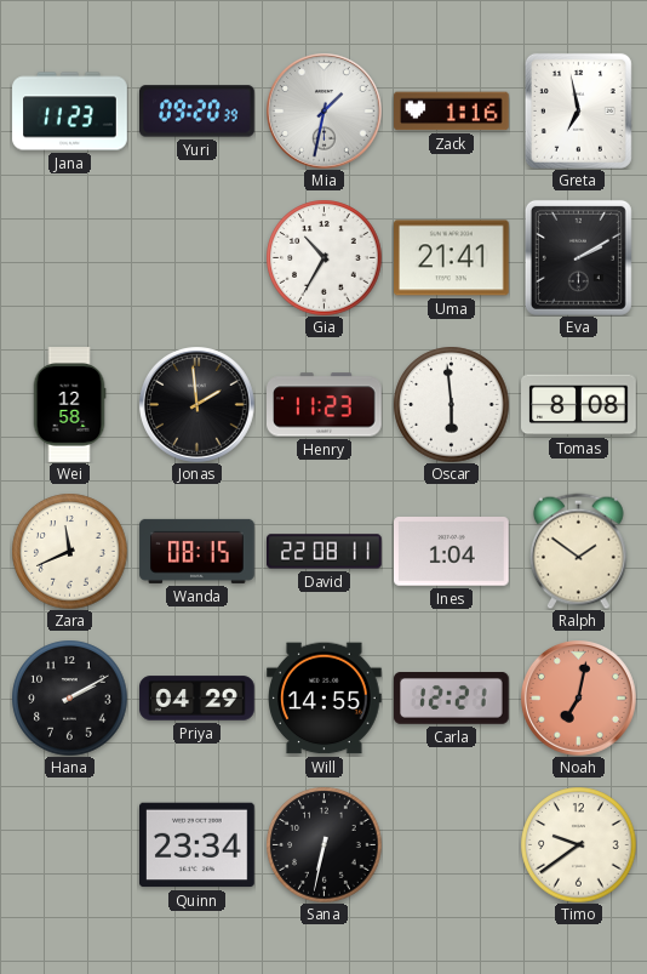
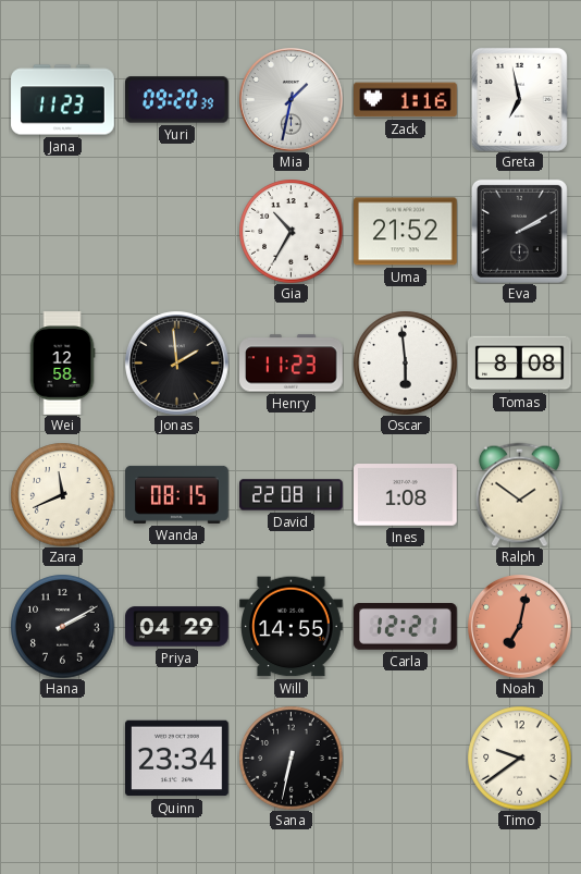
Uma: 21:41 -> 21:52
Ines: 1:04 -> 1:08
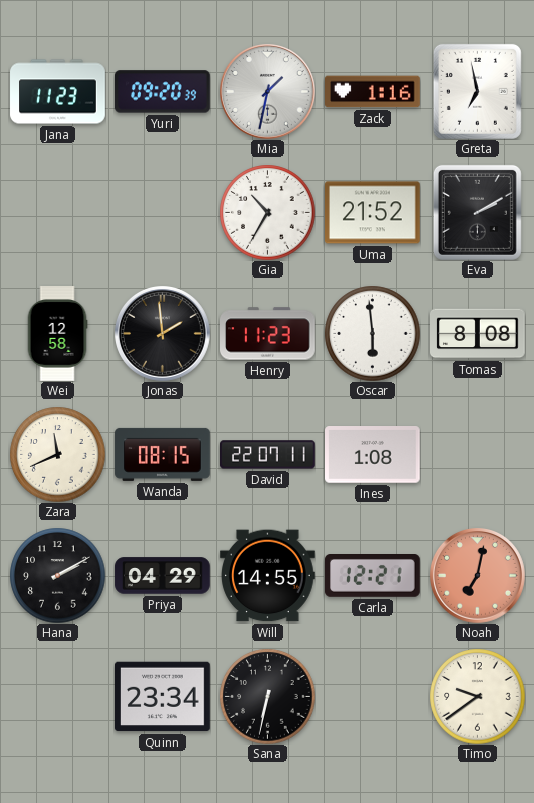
David: 22:08 -> 22:07
Ralph: 1:51 -> none
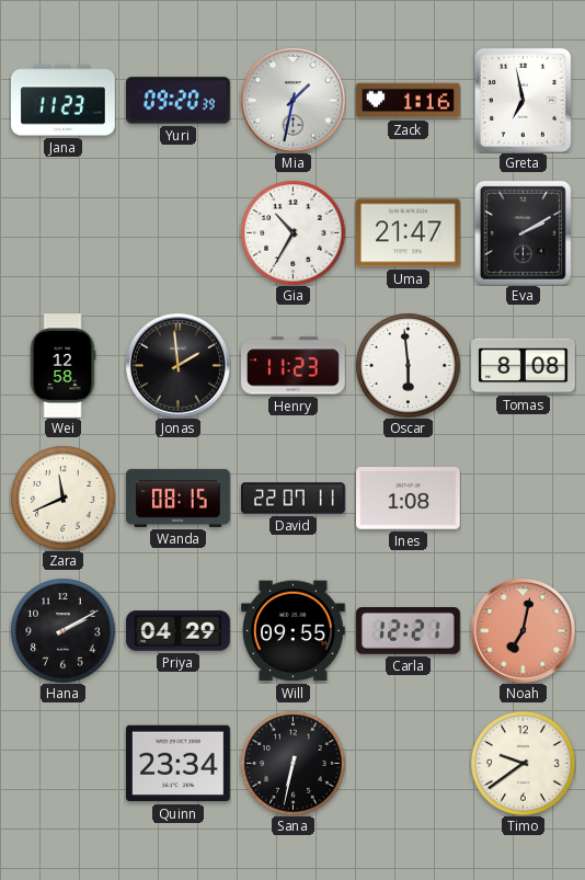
Uma: 21:52 -> 21:47
Will: 14:55 -> 09:55
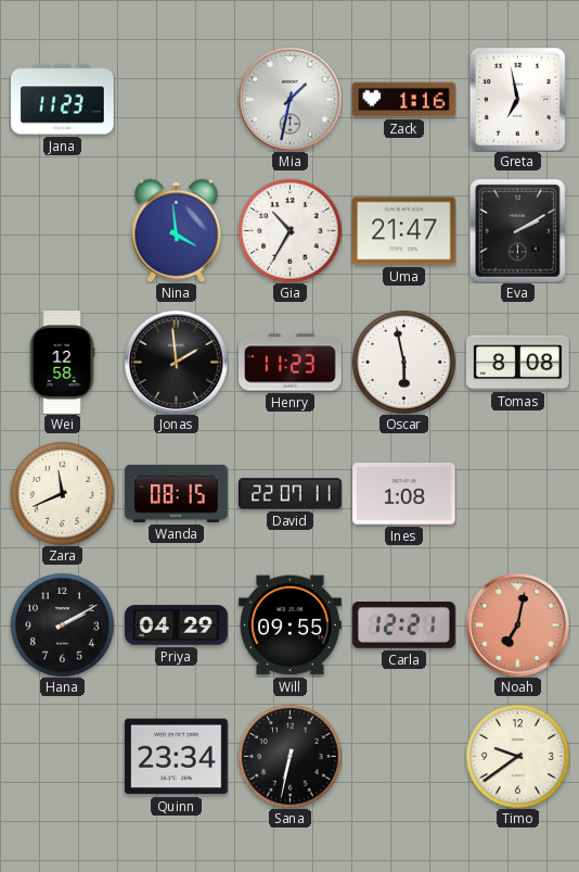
Yuri: 09:20 -> none
Nina: none -> 3:59
Oscar: 5:59 -> 5:58
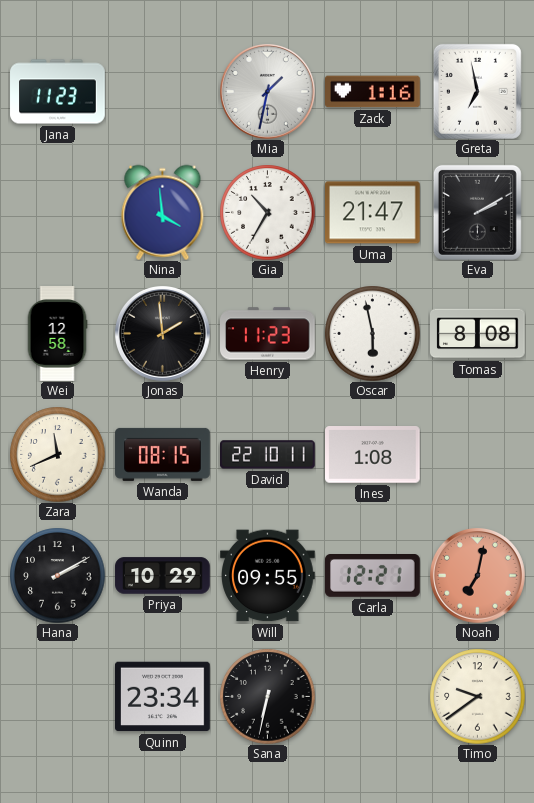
David: 22:07 -> 22:10
Priya: 04:29 -> 10:29
